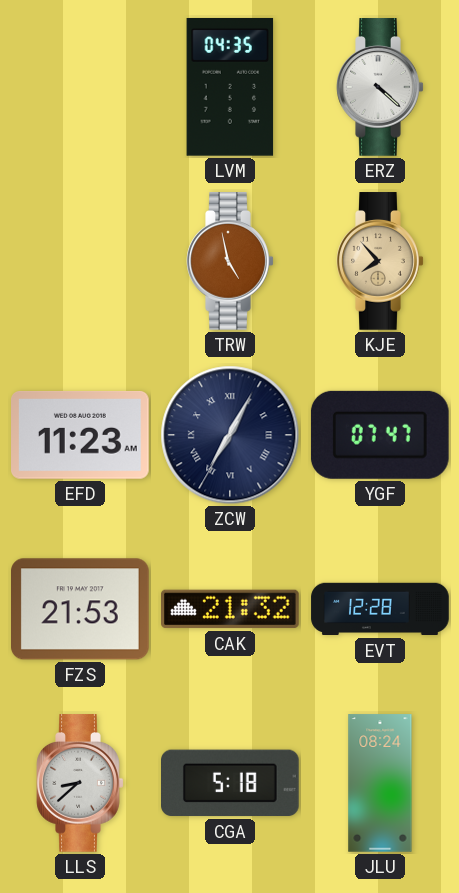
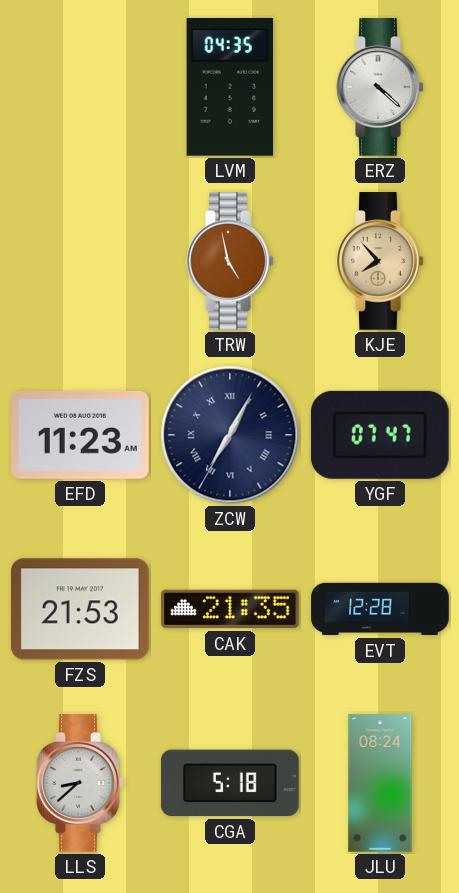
CAK: 21:32 -> 21:35
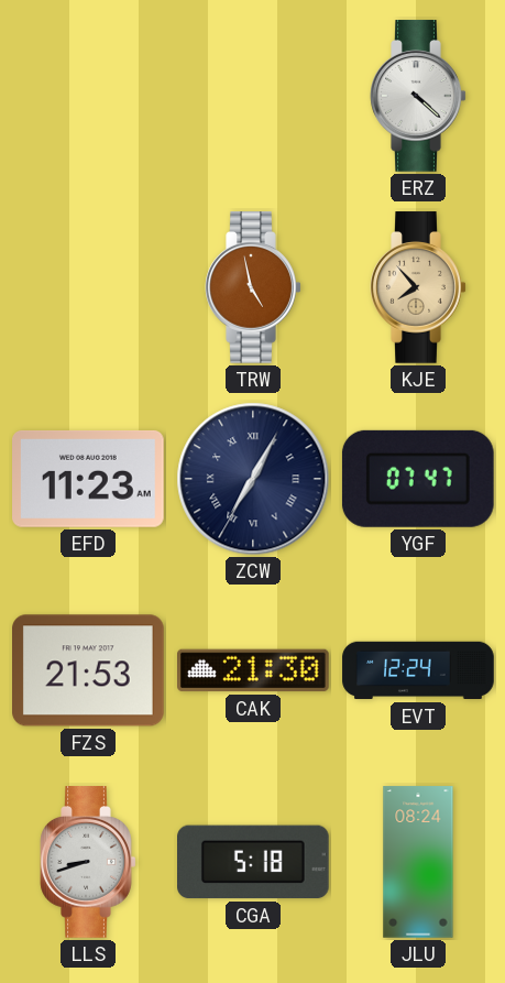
LVM: 04:35 -> none
CAK: 21:35 -> 21:30
EVT: 12:28 -> 12:24
LLS: 8:38 -> 8:42
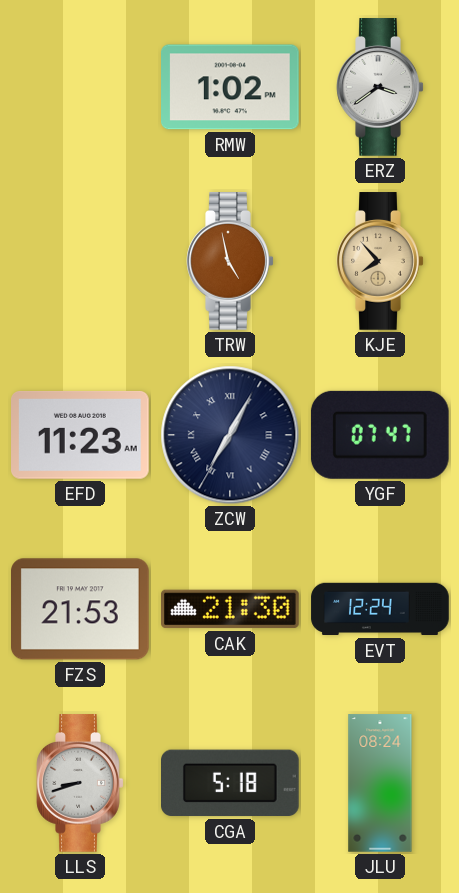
RMW: none -> 1:02
ERZ: 4:22 -> 3:39
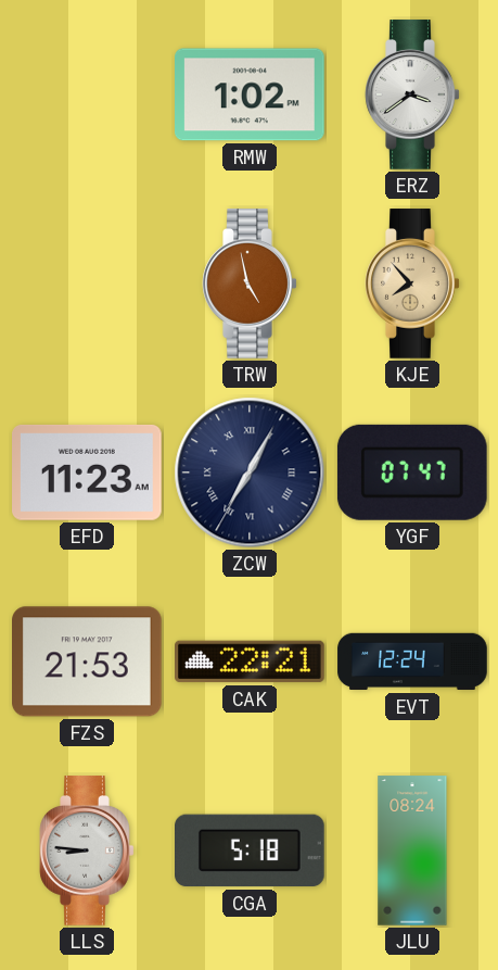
CAK: 21:30 -> 22:21
LLS: 8:42 -> 8:46
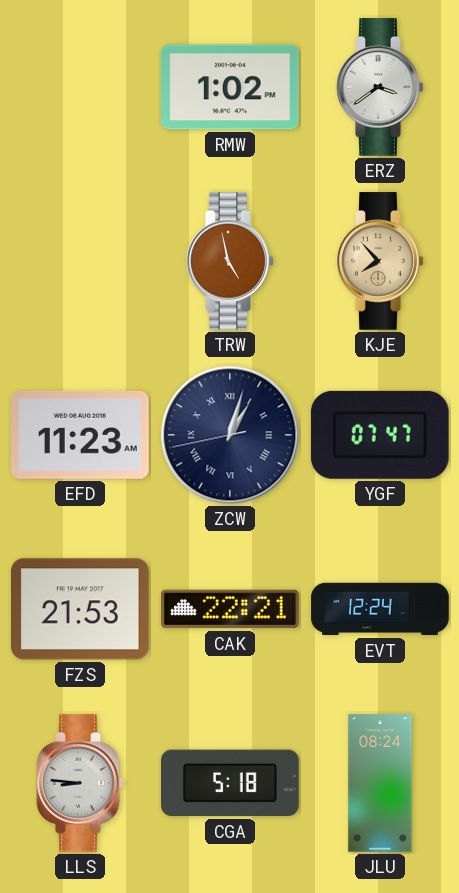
ZCW: 7:04 -> 1:02
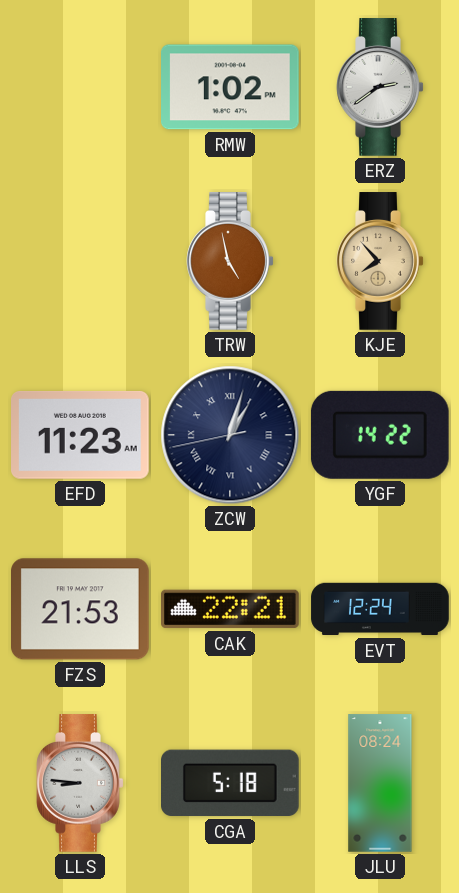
ERZ: 3:39 -> 2:39
YGF: 07:47 -> 14:22
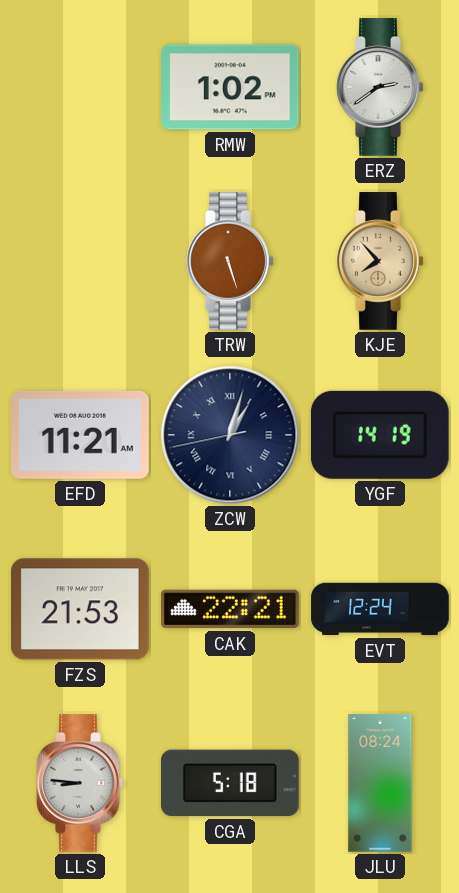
TRW: 4:58 -> 5:27
EFD: 11:23 -> 11:21
YGF: 14:22 -> 14:19
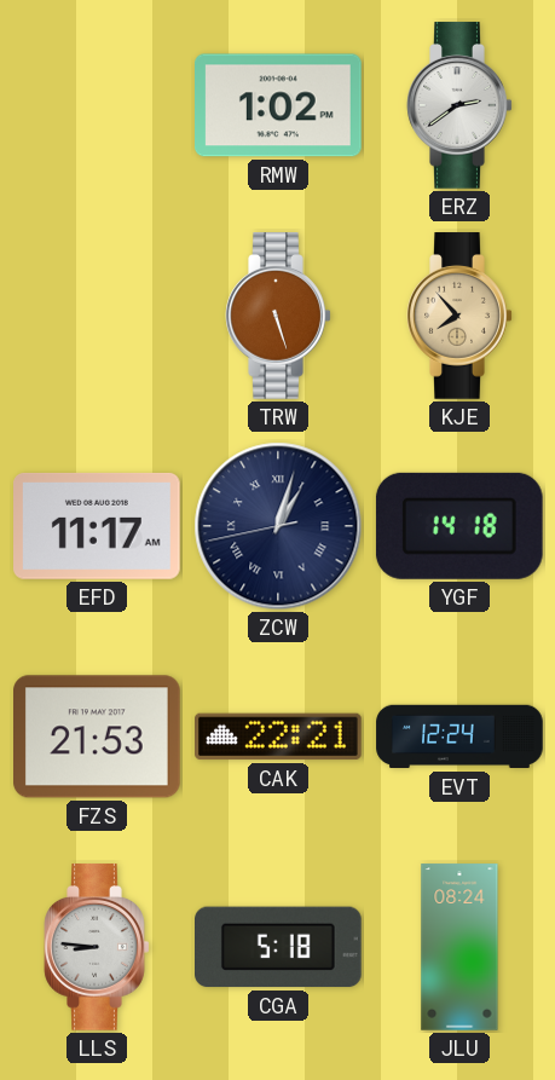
EFD: 11:21 -> 11:17
YGF: 14:19 -> 14:18
